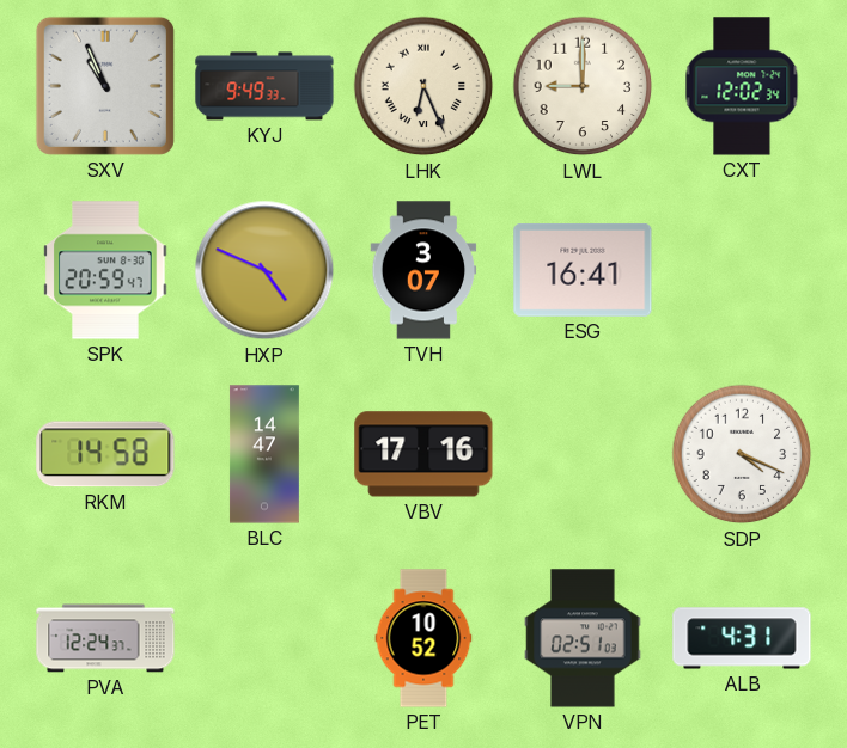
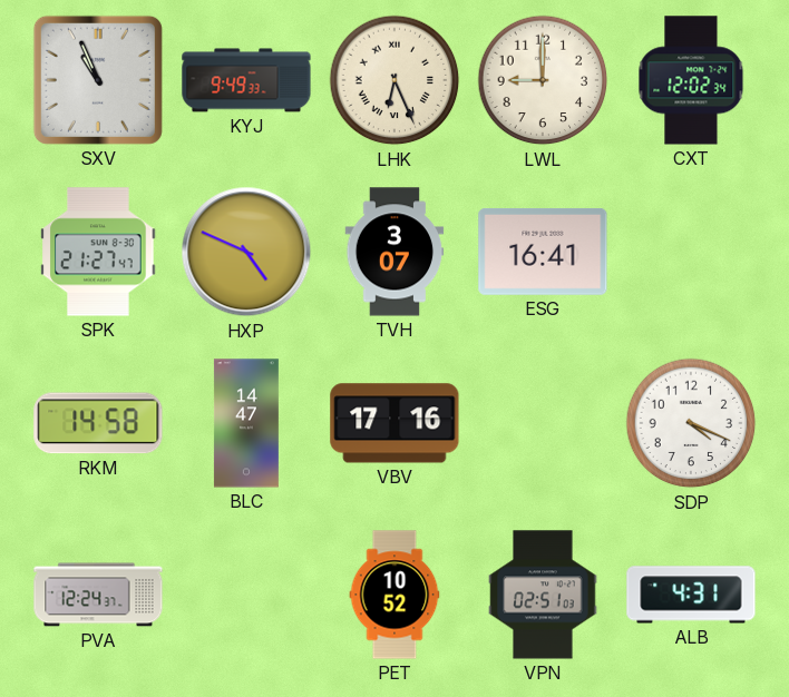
SPK: 20:59 -> 21:27
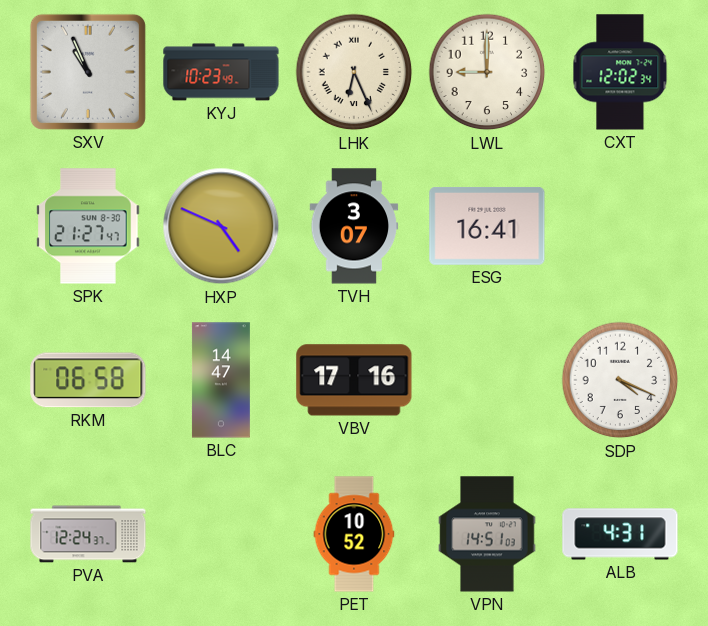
KYJ: 9:49 -> 10:23
RKM: 14:58 -> 06:58
VPN: 02:51 -> 14:51
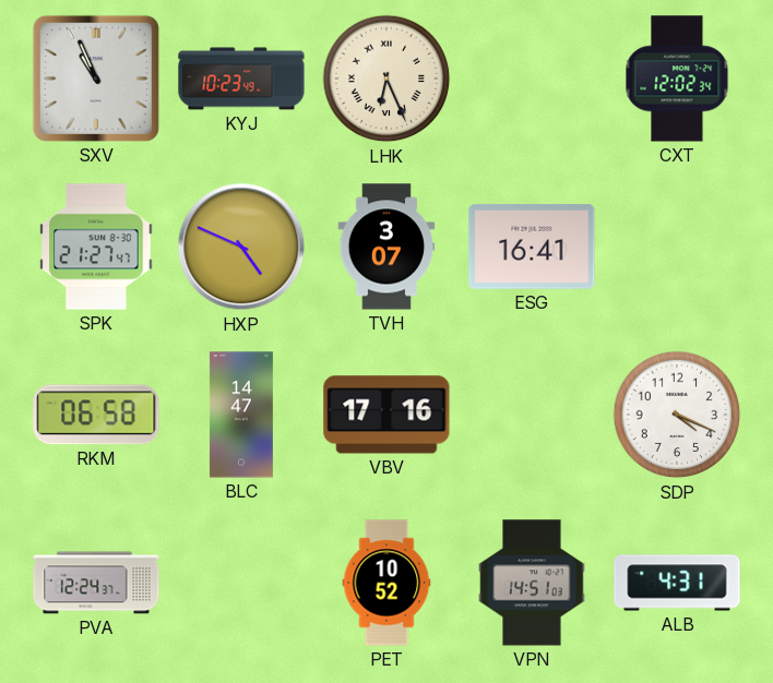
LWL: 9:00 -> none
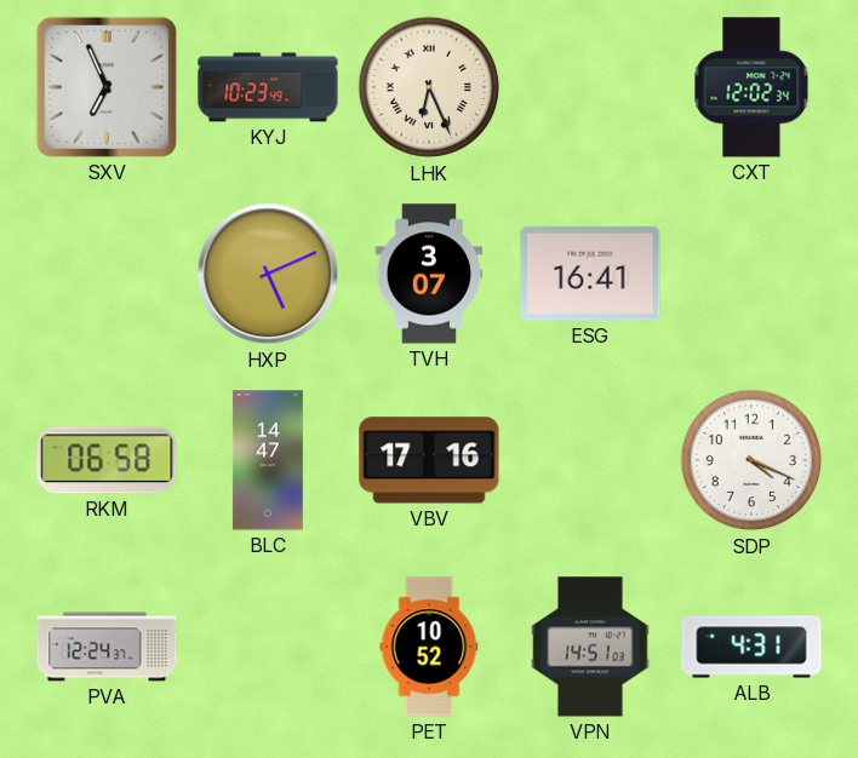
SXV: 10:56 -> 6:56
SPK: 21:27 -> none
HXP: 4:49 -> 5:11
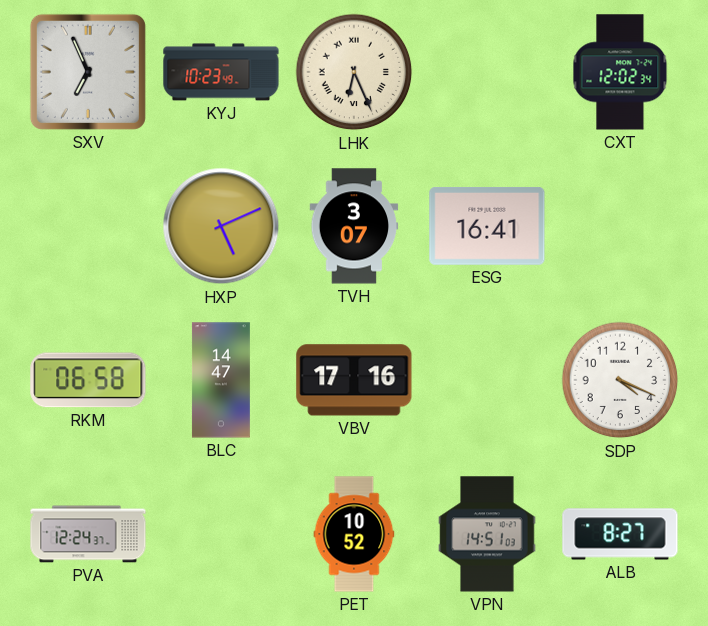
ALB: 4:31 -> 8:27
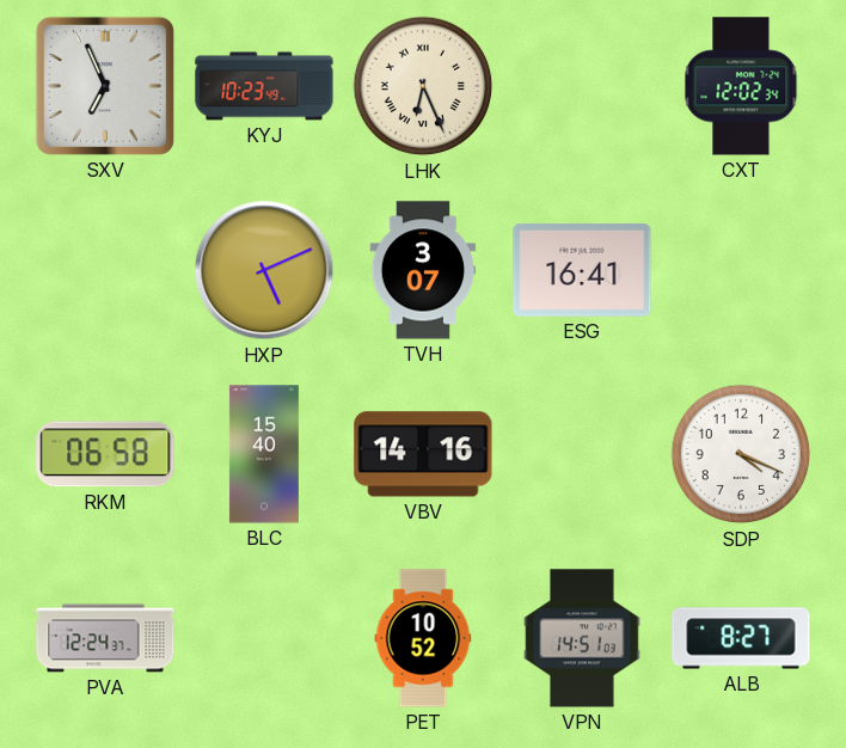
BLC: 14:47 -> 15:40
VBV: 17:16 -> 14:16
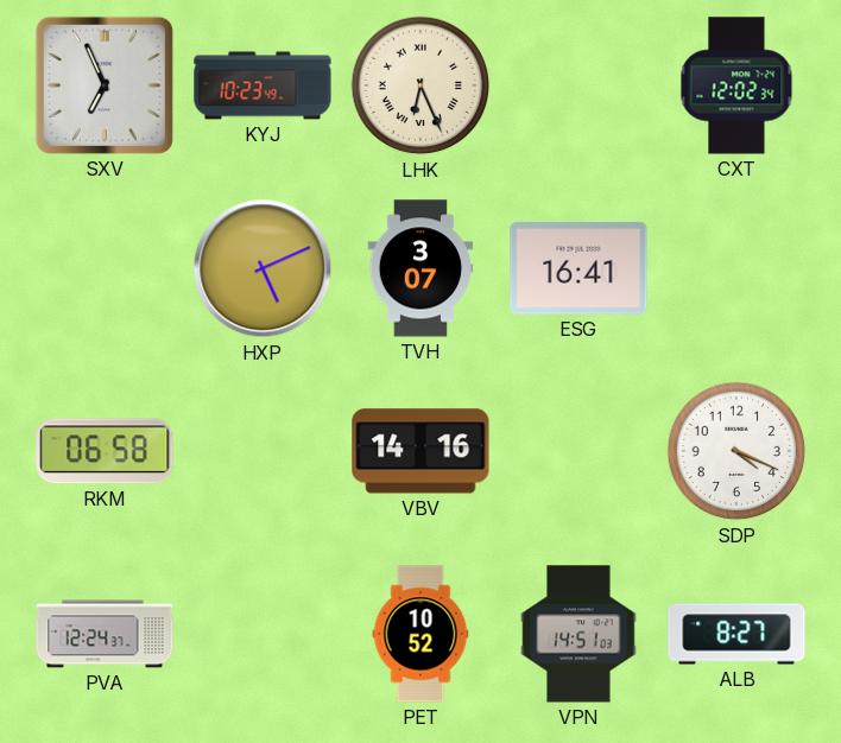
BLC: 15:40 -> none
